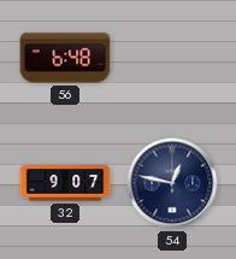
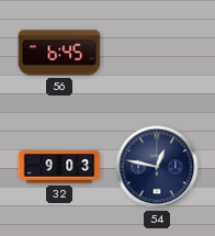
56: 6:48 -> 6:45
32: 9:07 -> 9:03
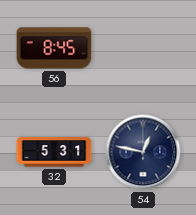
56: 6:45 -> 8:45
32: 9:03 -> 5:31
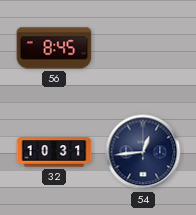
32: 5:31 -> 10:31
54: 12:47 -> 12:44
